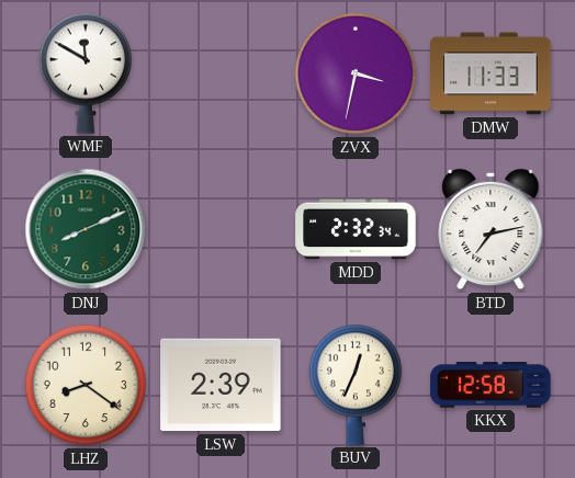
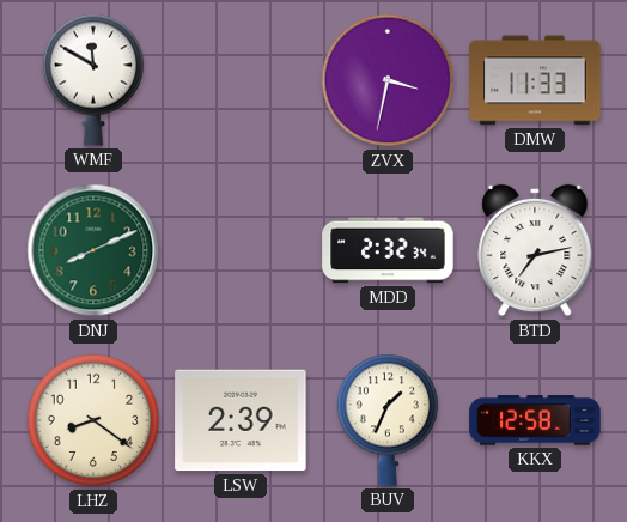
BUV: 12:34 -> 1:34
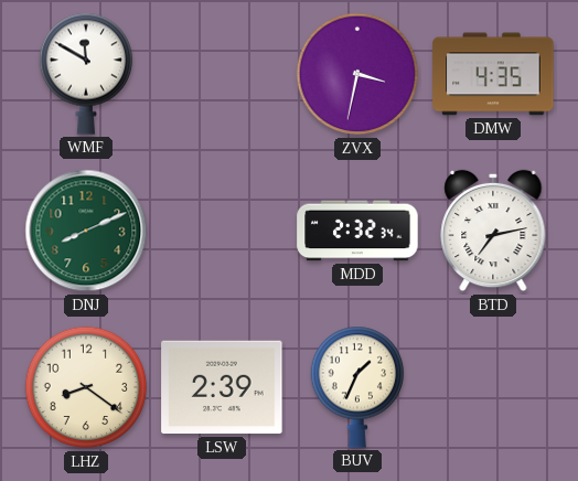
DMW: 11:33 -> 4:35
KKX: 12:58 -> none
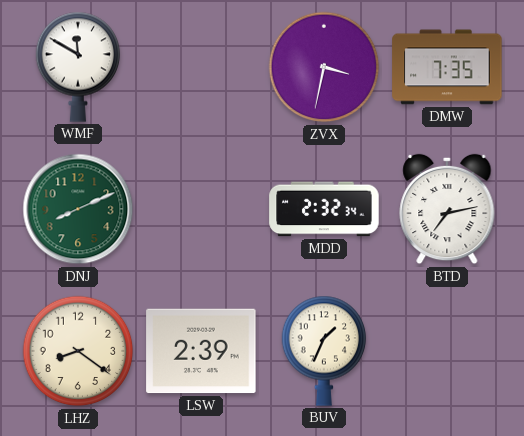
DMW: 4:35 -> 7:35
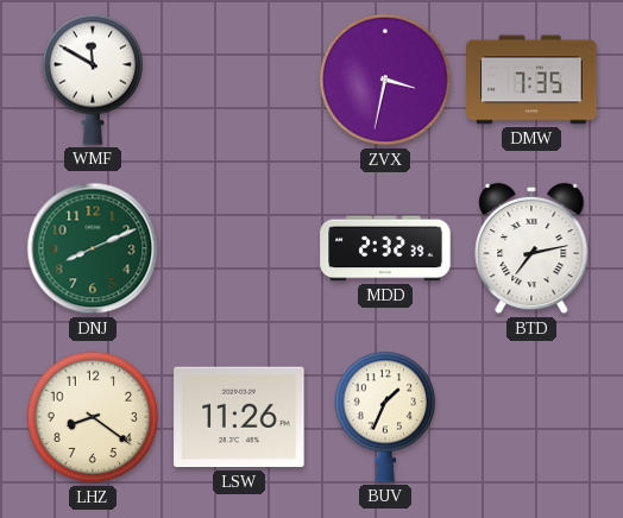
MDD: 2:32:34 -> 2:32:39
LSW: 2:39 -> 11:26
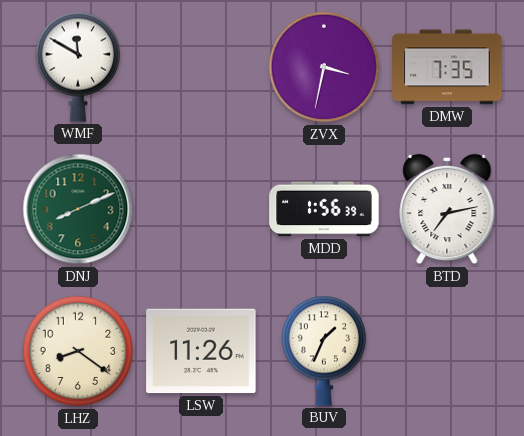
MDD: 2:32 -> 1:56
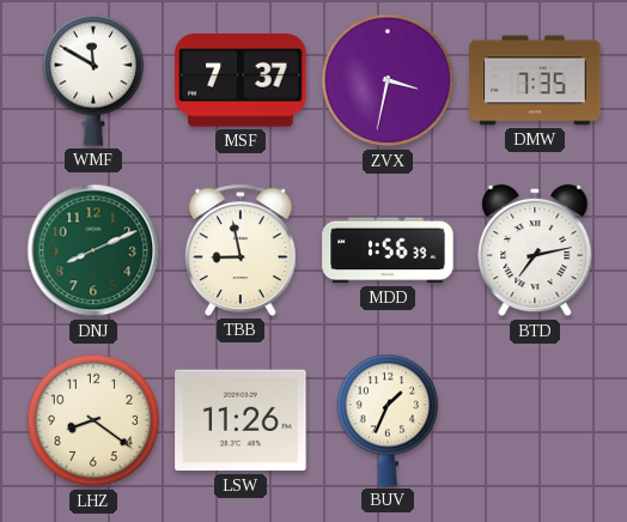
MSF: none -> 7:37
TBB: none -> 8:58
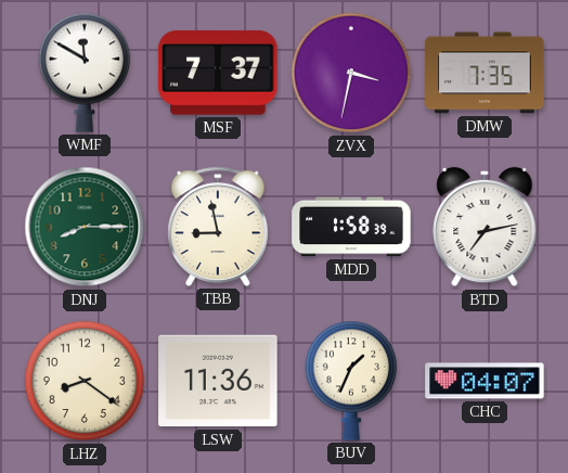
DNJ: 8:11 -> 8:15
MDD: 1:56 -> 1:58
LSW: 11:26 -> 11:36
CHC: none -> 04:07
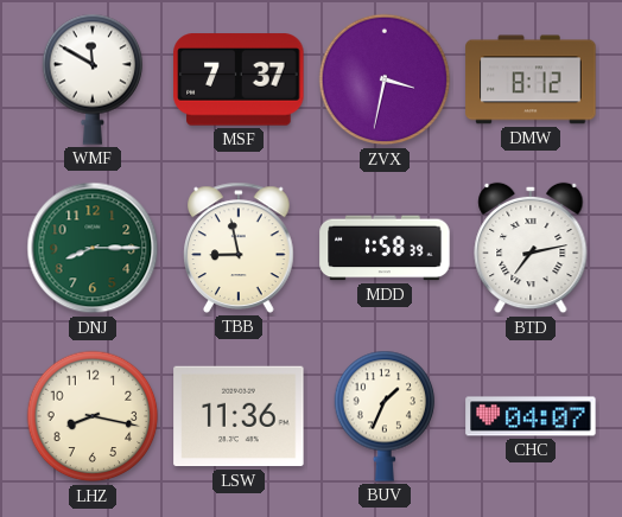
DMW: 7:35 -> 8:12
LHZ: 8:21 -> 8:17
